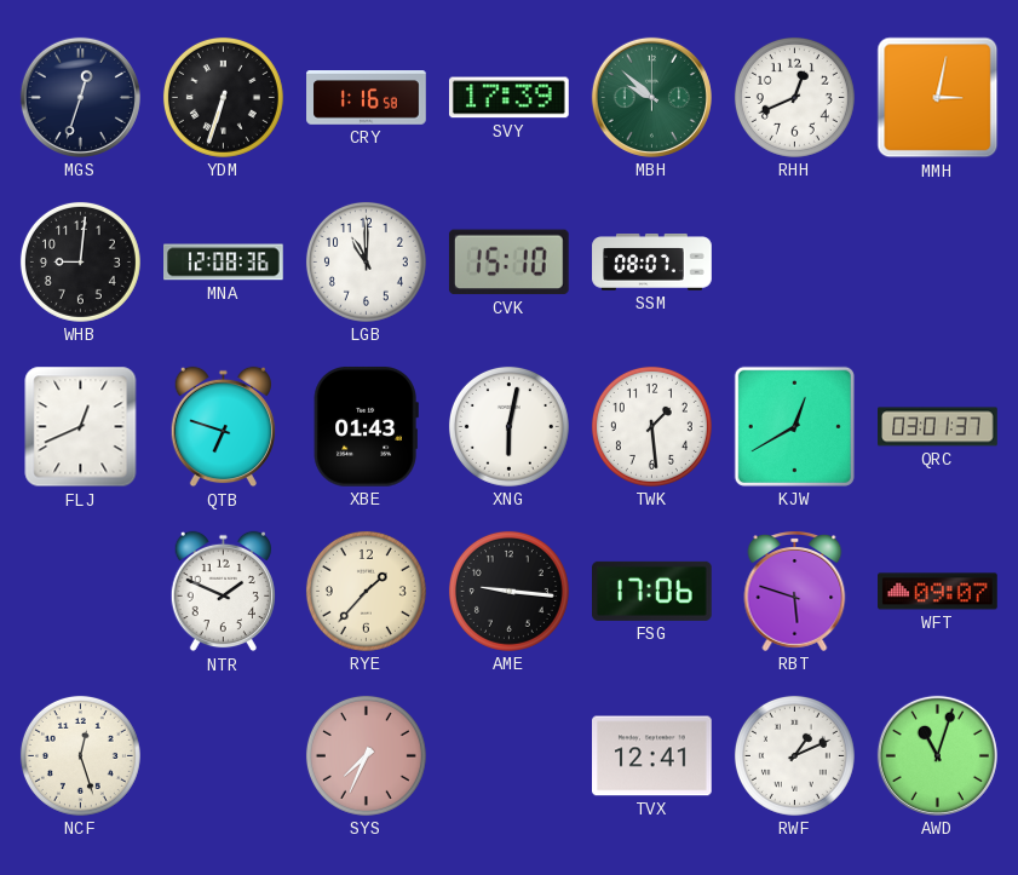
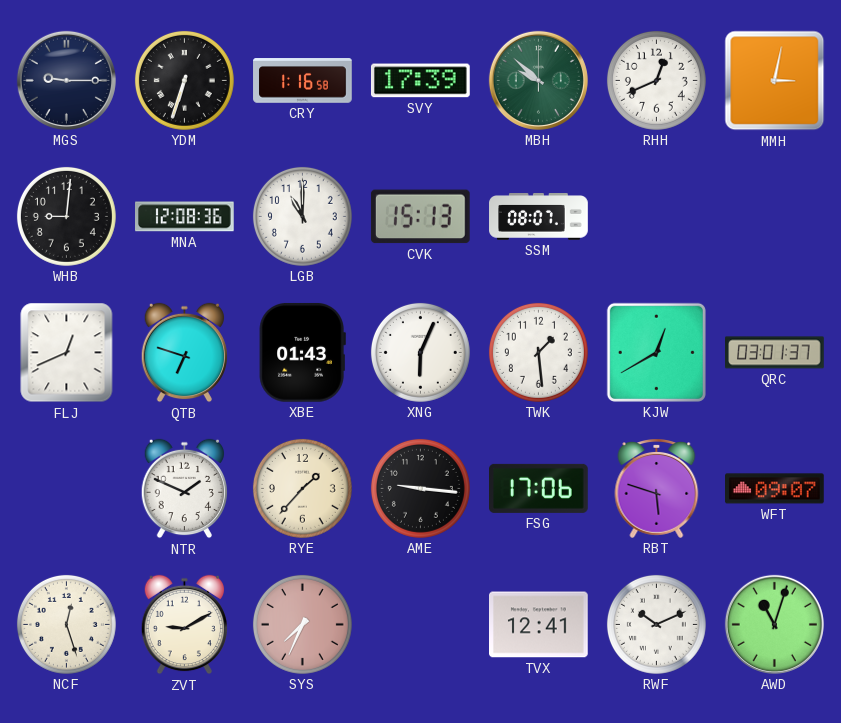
MGS: 12:33 -> 9:15
CVK: 15:10 -> 15:13
XNG: 6:02 -> 6:04
ZVT: none -> 9:10
RWF: 1:11 -> 10:11
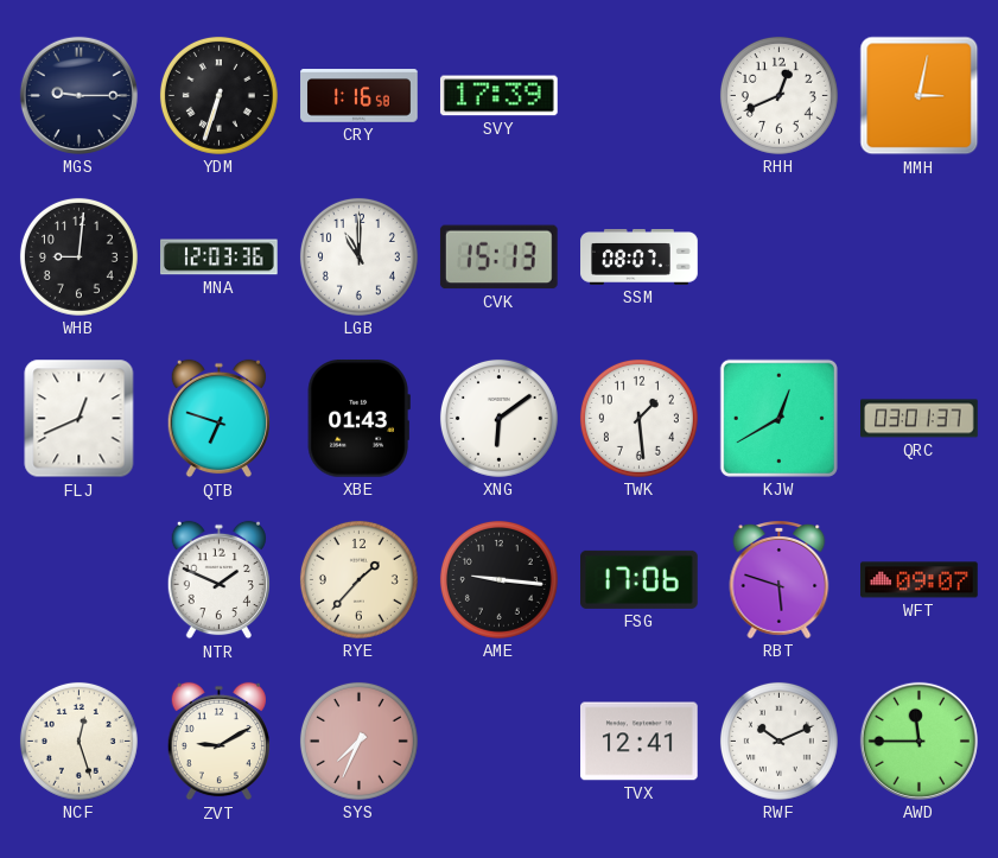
MBH: 9:52 -> none
MNA: 12:08 -> 12:03
XNG: 6:04 -> 6:09
AWD: 11:03 -> 11:45
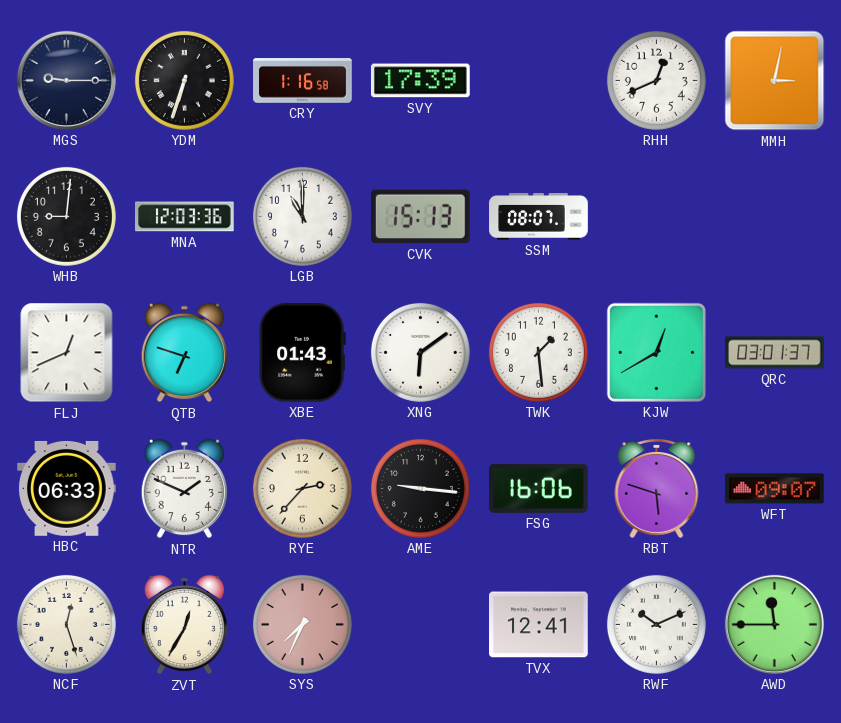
HBC: none -> 06:33
RYE: 1:37 -> 2:37
FSG: 17:06 -> 16:06
ZVT: 9:10 -> 12:35
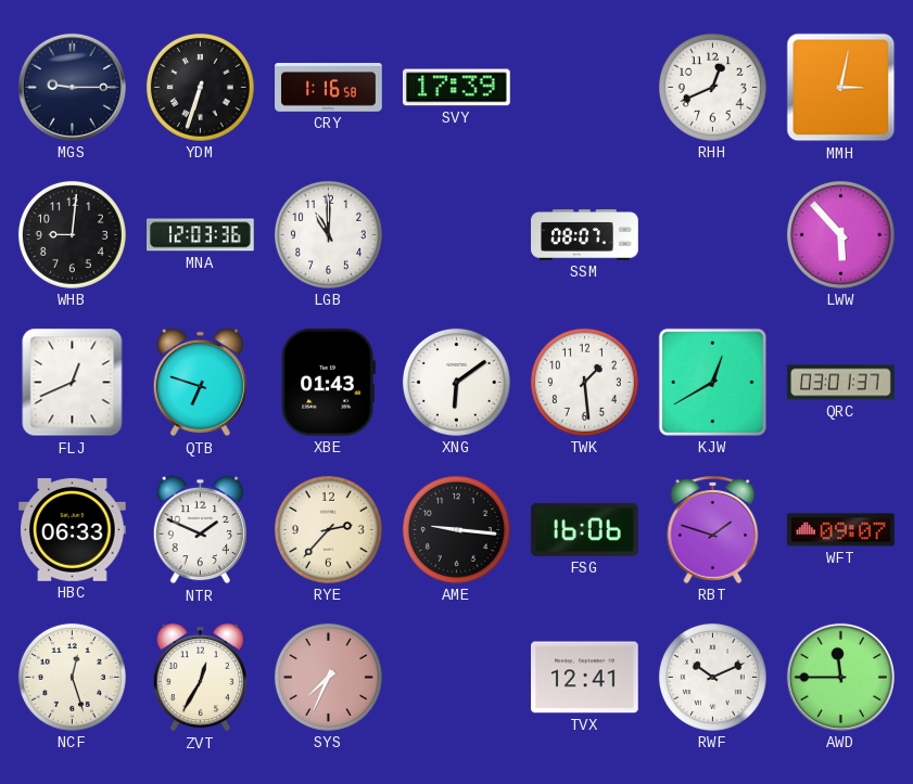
CVK: 15:13 -> none
LWW: none -> 5:53
RBT: 5:48 -> 1:48
